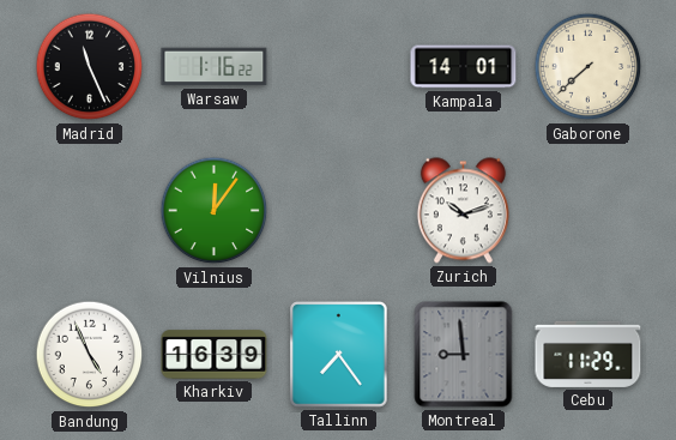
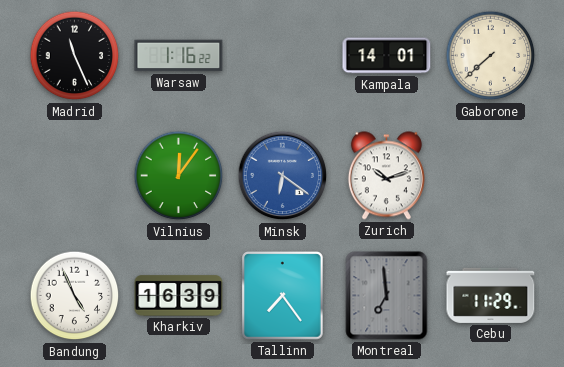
Minsk: none -> 6:21
Montreal: 8:59 -> 6:59
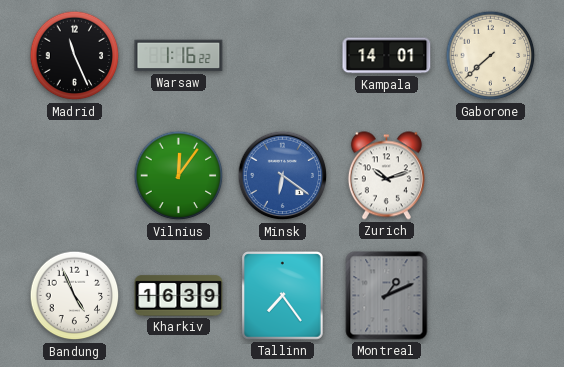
Montreal: 6:59 -> 1:11
Cebu: 11:29 -> none
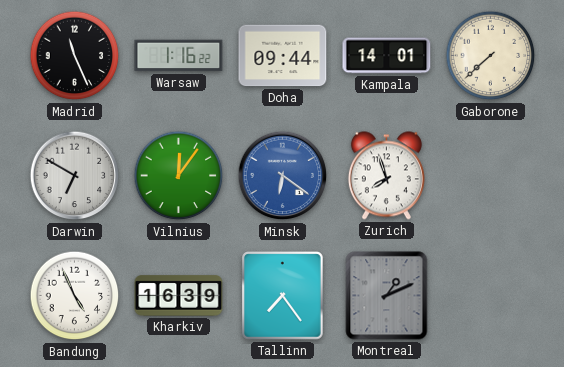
Doha: none -> 09:44
Darwin: none -> 6:50
Zurich: 10:12 -> 7:57
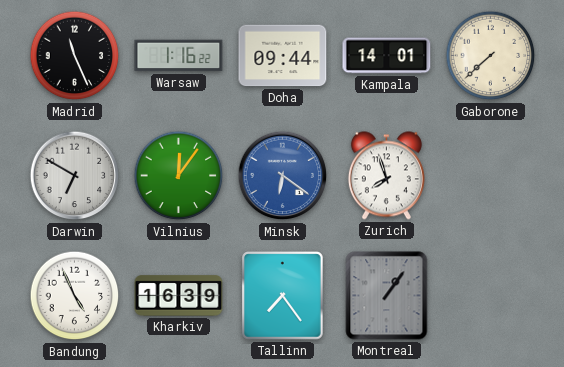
Montreal: 1:11 -> 1:06
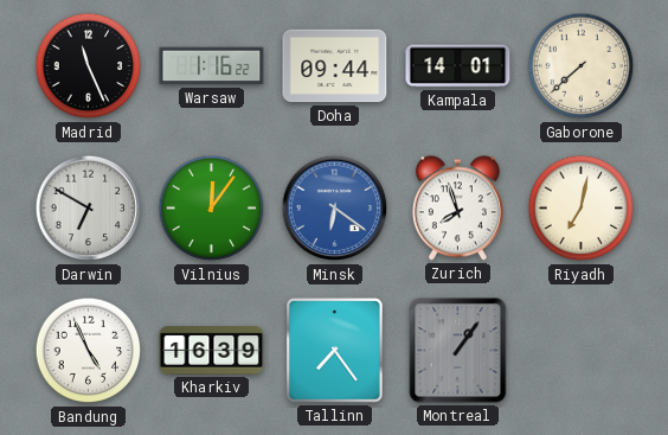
Riyadh: none -> 7:02
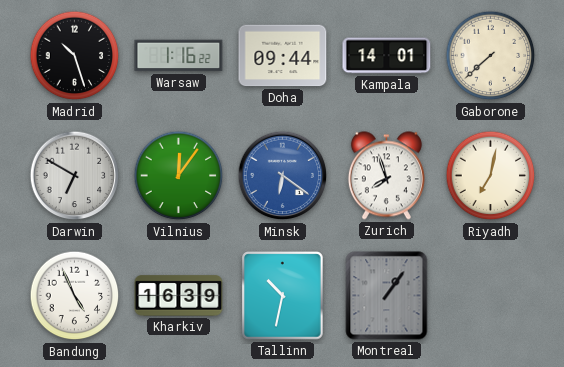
Madrid: 11:26 -> 10:27
Tallinn: 7:24 -> 10:32
